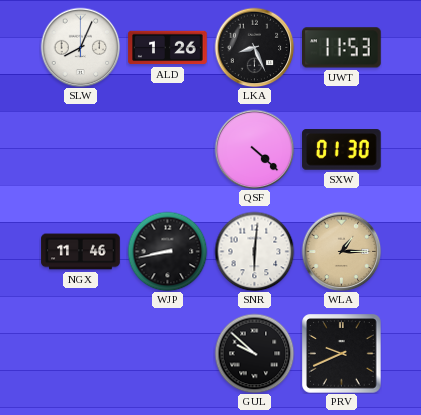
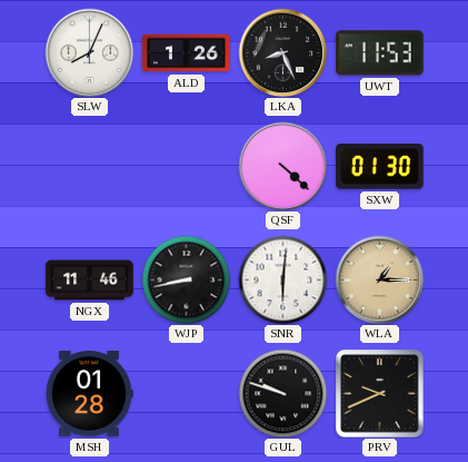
MSH: none -> 01:28
GUL: 9:52 -> 9:48
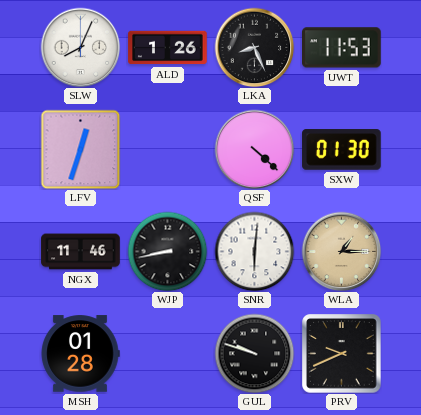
LFV: none -> 12:33
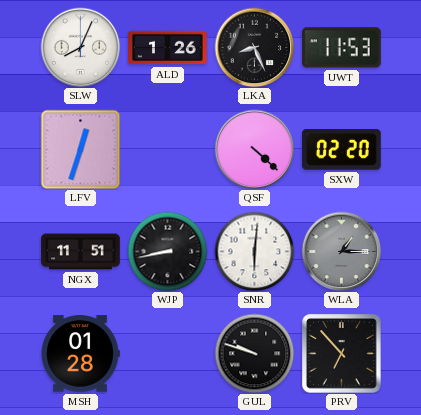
SXW: 01:30 -> 02:20
NGX: 11:46 -> 11:51
WLA dial: champagne -> grey
PRV: 9:41 -> 6:53
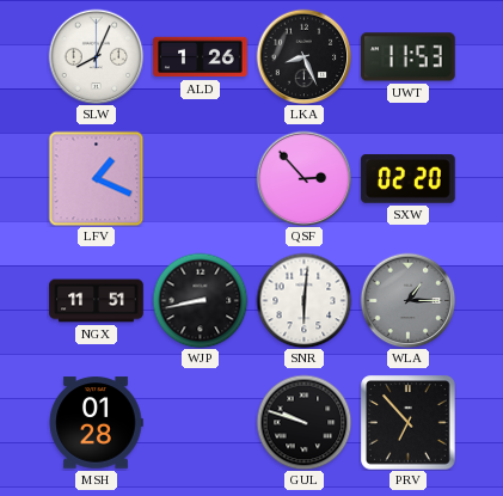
LFV: 12:33 -> 1:19
QSF: 4:22 -> 2:53
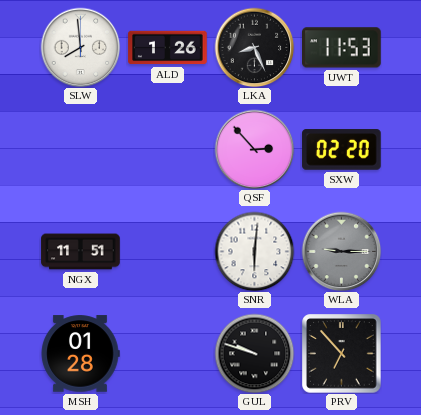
SLW: 8:04 -> 7:59
LFV: 1:19 -> none
WJP: 8:43 -> none
WLA: 1:15 -> 9:15
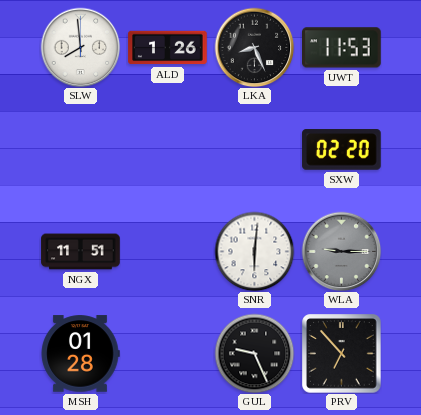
QSF: 2:53 -> none
GUL: 9:48 -> 9:26
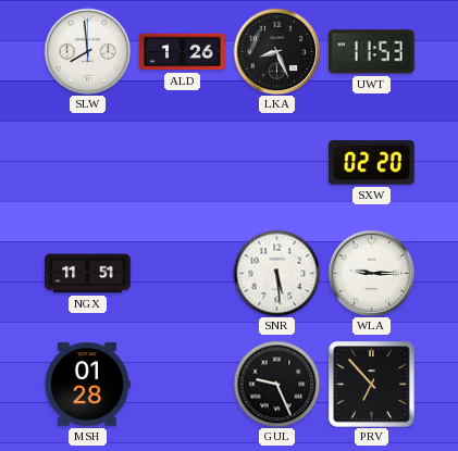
SNR: 6:01 -> 5:29
WLA dial: grey -> white
